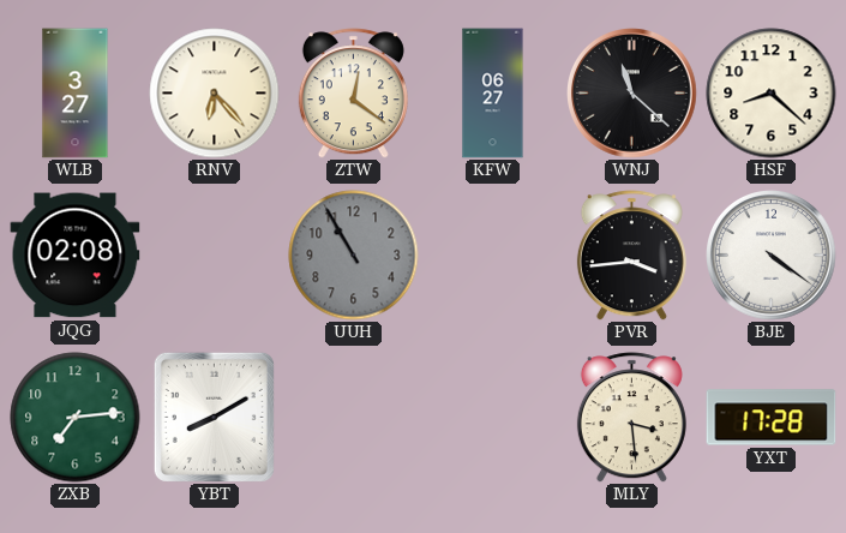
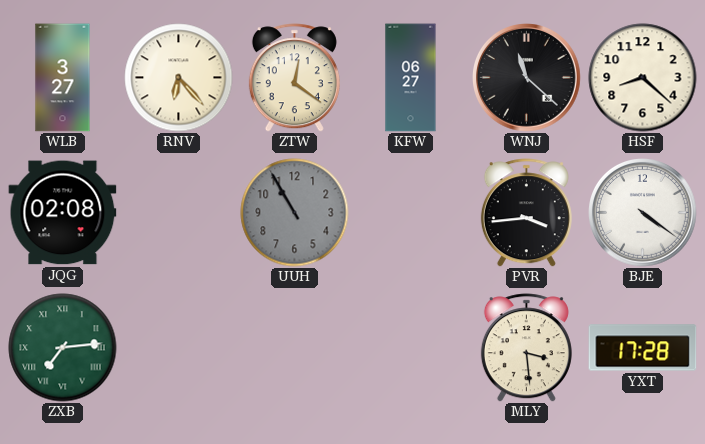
ZXB numerals: Arabic -> Roman
YBT: 8:10 -> none
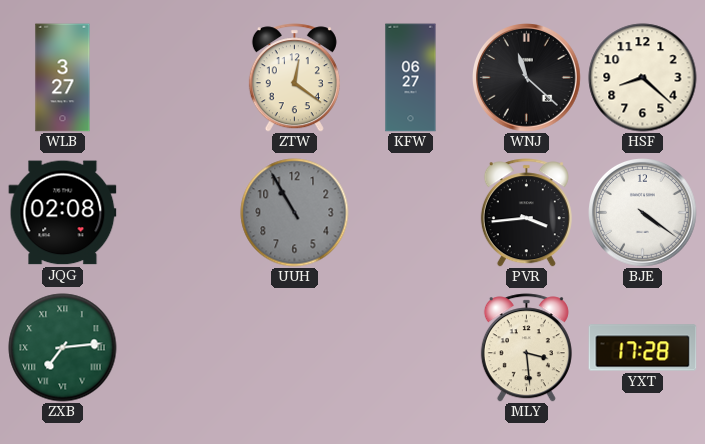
RNV: 6:23 -> none
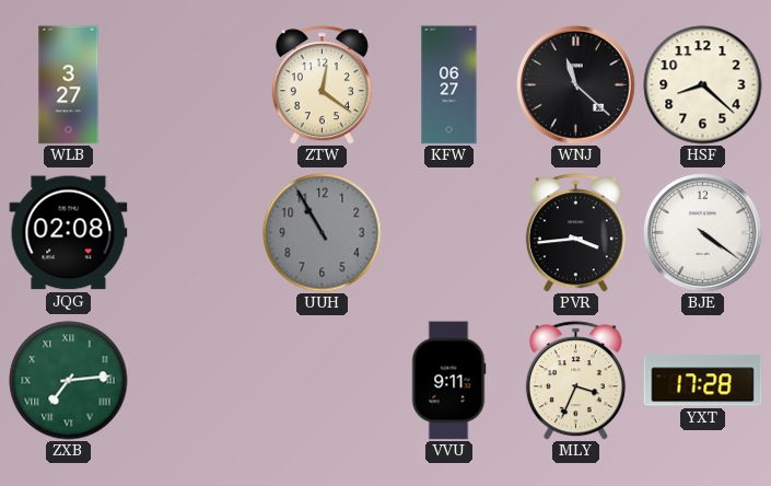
VVU: none -> 9:11
MLY: 3:29 -> 3:34
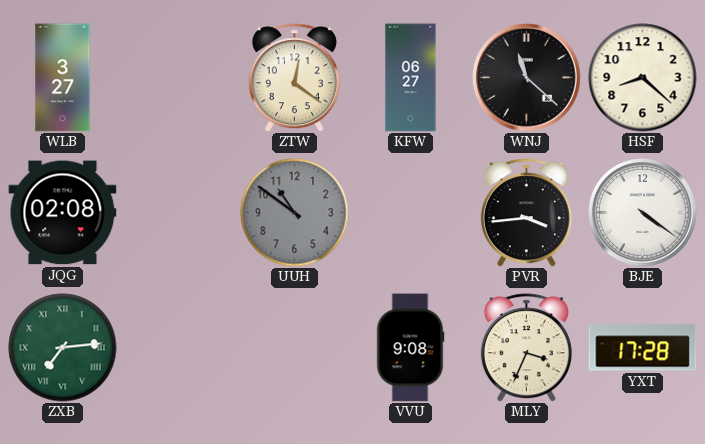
UUH: 10:55 -> 10:51
VVU: 9:11 -> 9:08
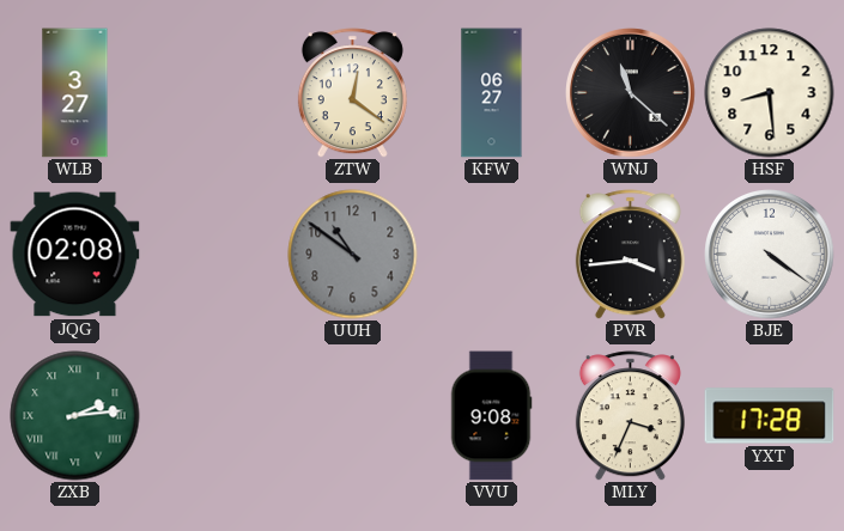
HSF: 8:22 -> 8:29
ZXB: 7:14 -> 2:14
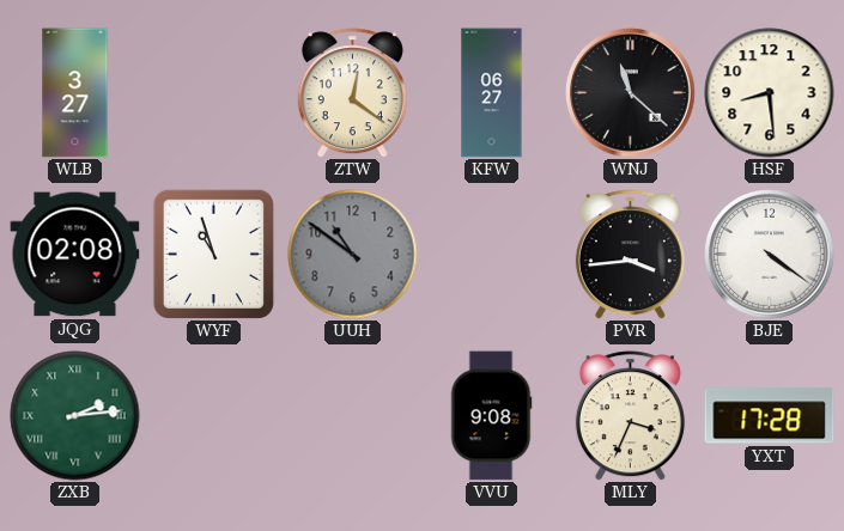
WYF: none -> 10:57
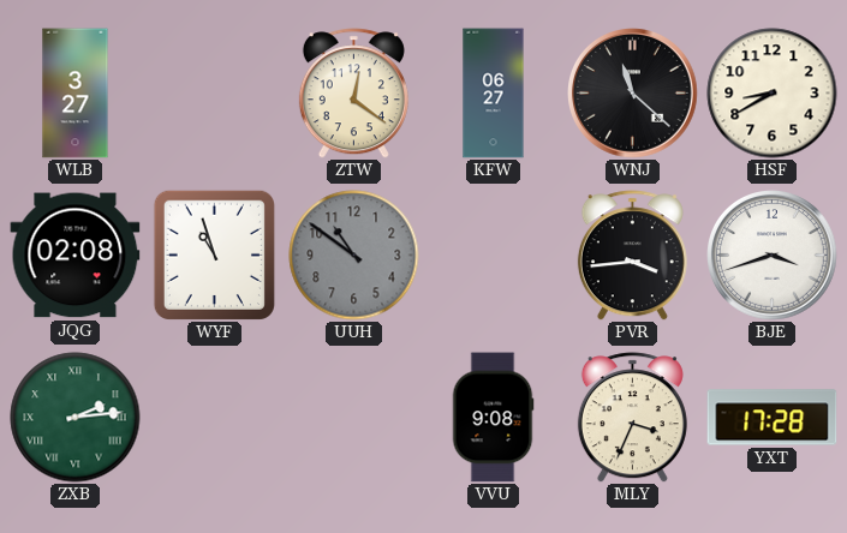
HSF: 8:29 -> 8:40
BJE: 4:21 -> 3:42
